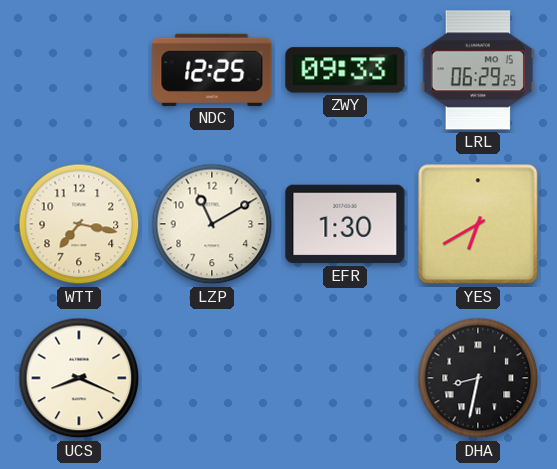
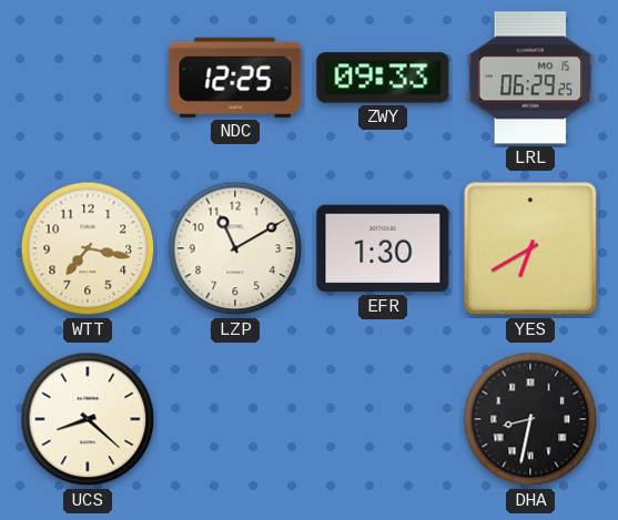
UCS: 8:19 -> 8:22
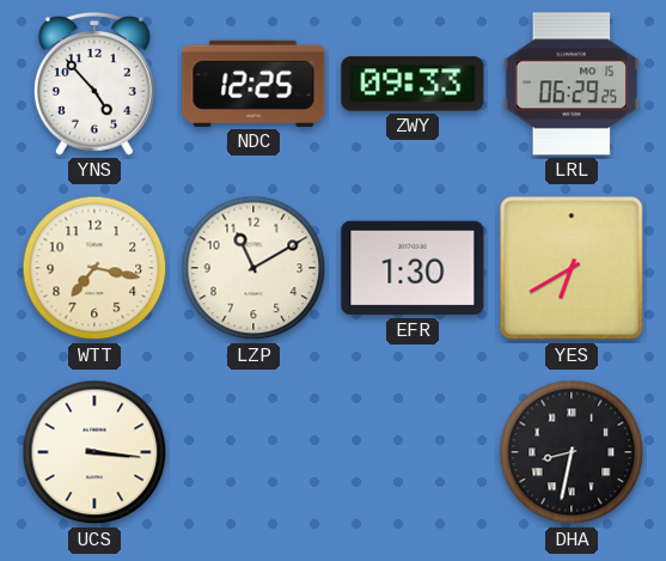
YNS: none -> 4:53
UCS: 8:22 -> 3:16
